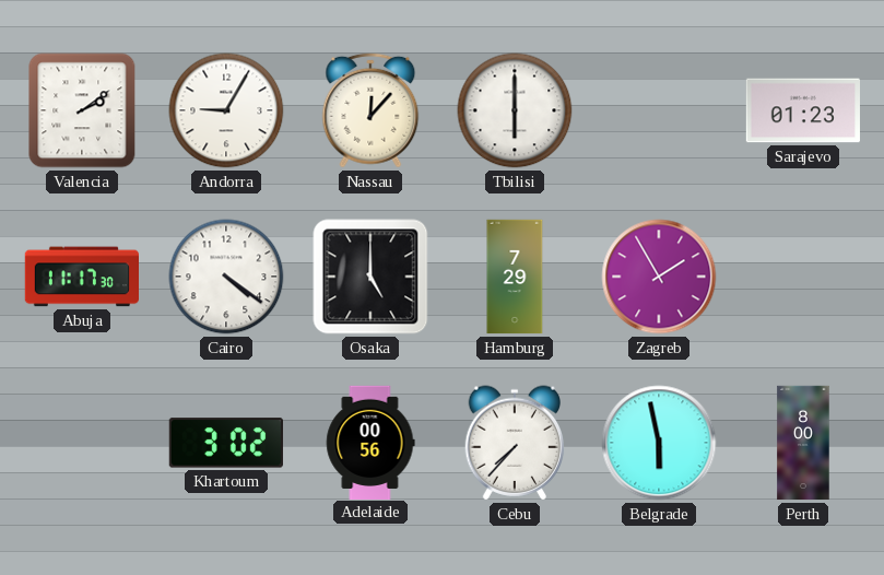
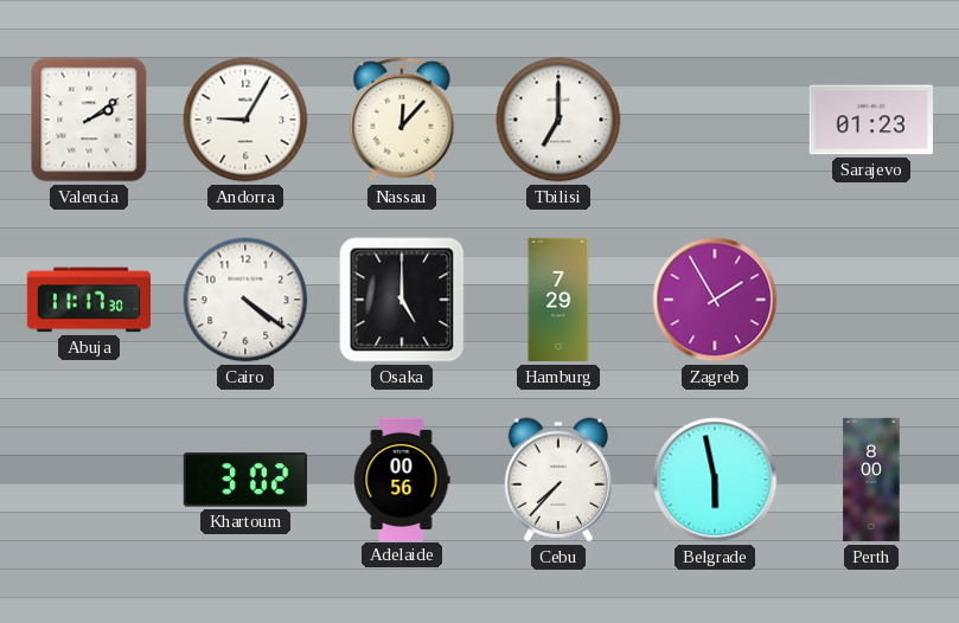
Tbilisi: 6:00 -> 7:00
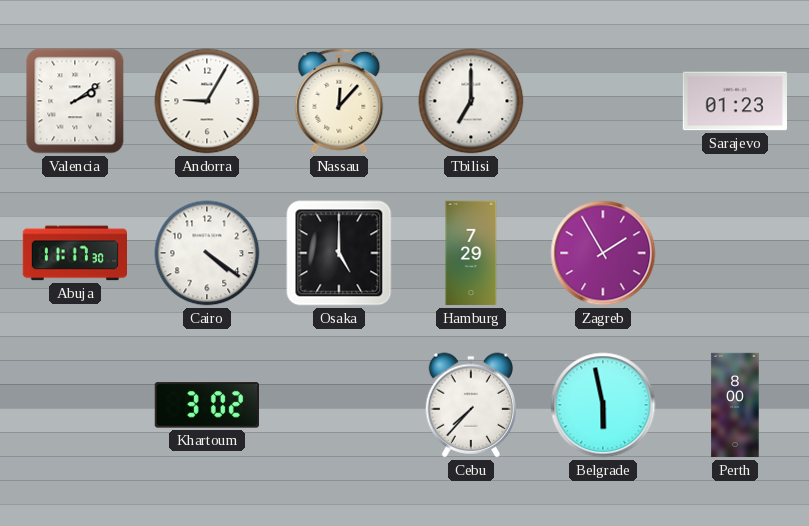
Adelaide: 00:56 -> none
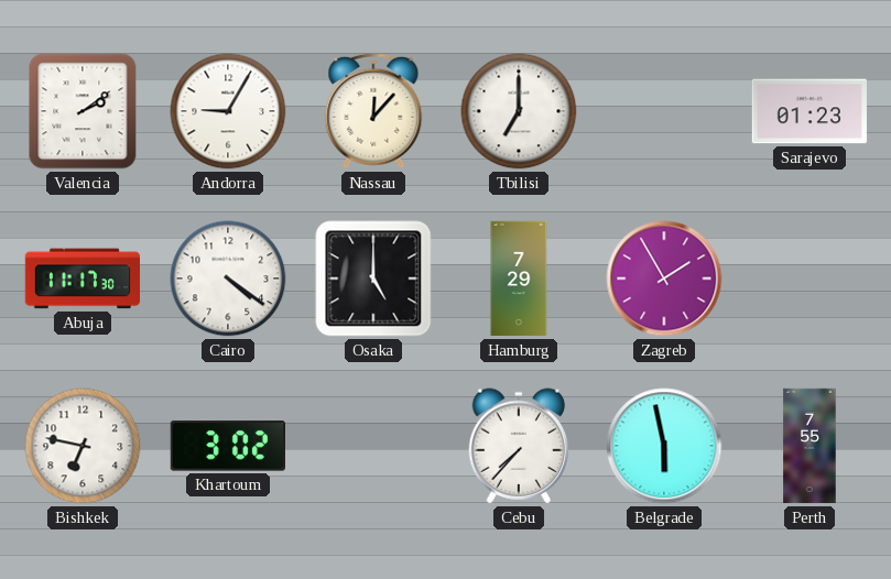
Bishkek: none -> 6:47
Perth: 8:00 -> 7:55
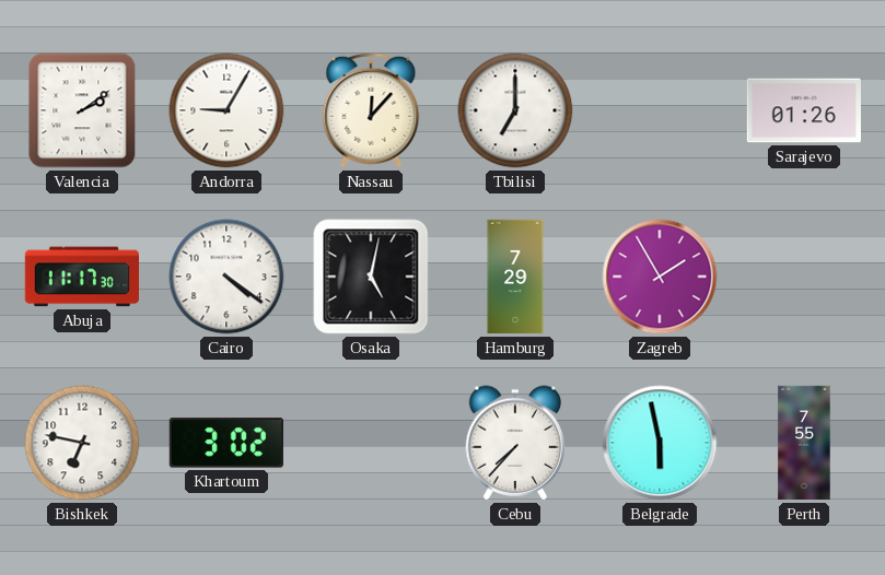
Sarajevo: 01:23 -> 01:26
Osaka: 5:00 -> 5:02
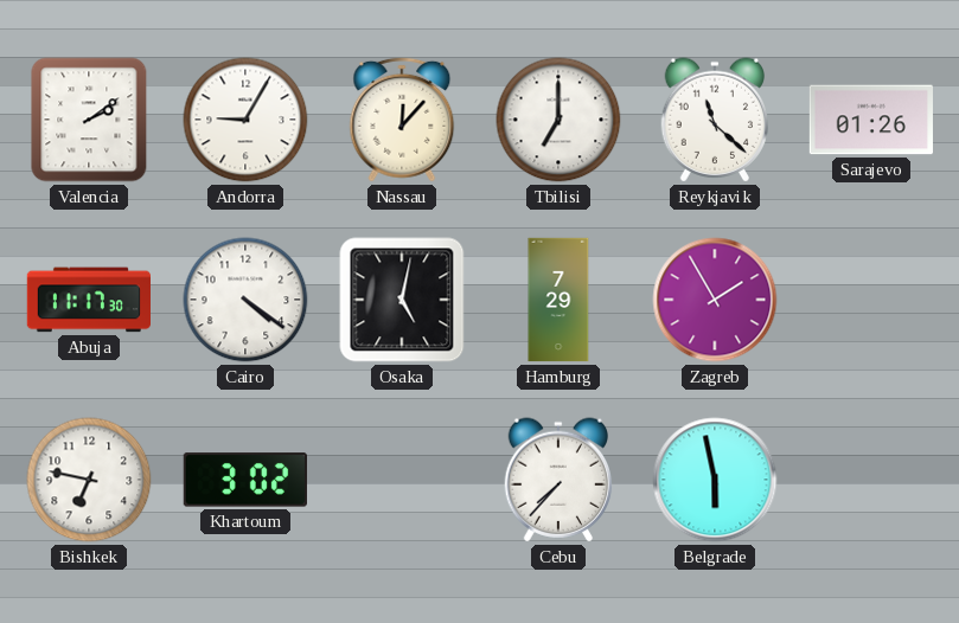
Reykjavik: none -> 11:22
Perth: 7:55 -> none
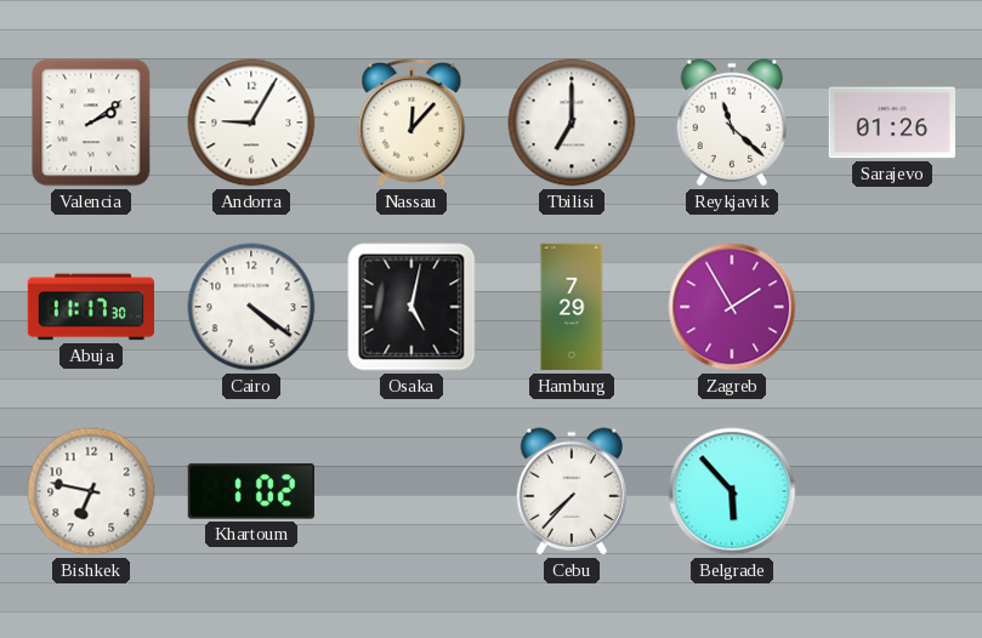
Khartoum: 3:02 -> 1:02
Belgrade: 5:58 -> 5:53
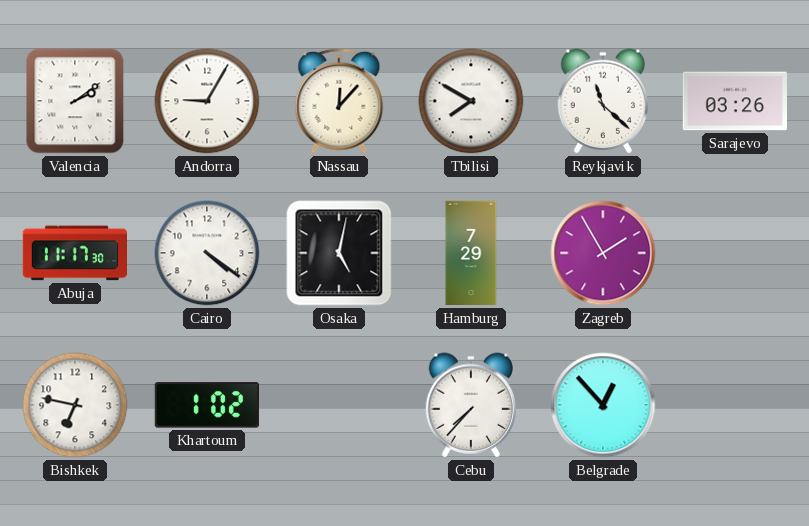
Tbilisi: 7:00 -> 7:50
Sarajevo: 01:26 -> 03:26
Belgrade: 5:53 -> 12:53
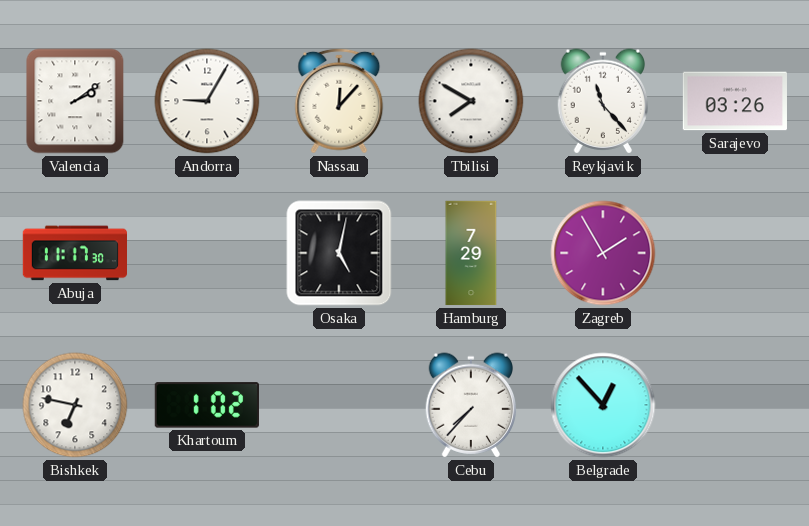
Reykjavik: 11:22 -> 11:23
Cairo: 4:21 -> none
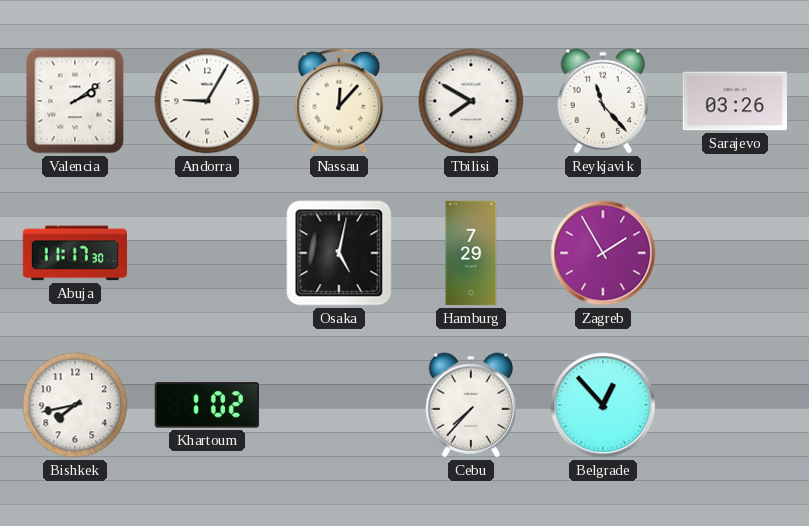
Bishkek: 6:47 -> 7:43
